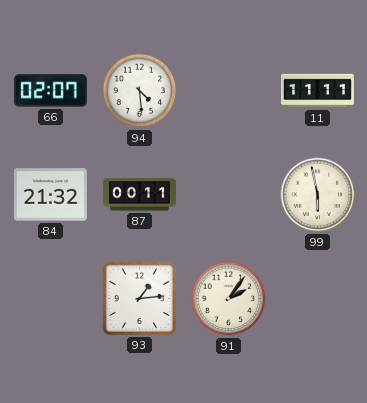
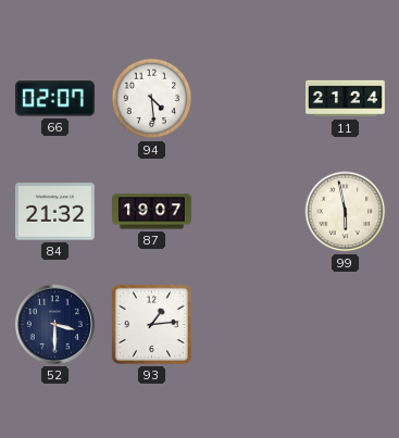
11: 11:11 -> 21:24
87: 00:11 -> 19:07
52: none -> 3:30
91: 2:06 -> none
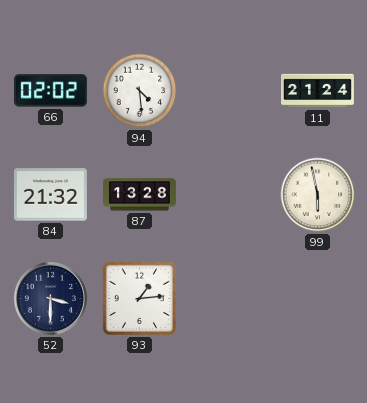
66: 02:07 -> 02:02
87: 19:07 -> 13:28
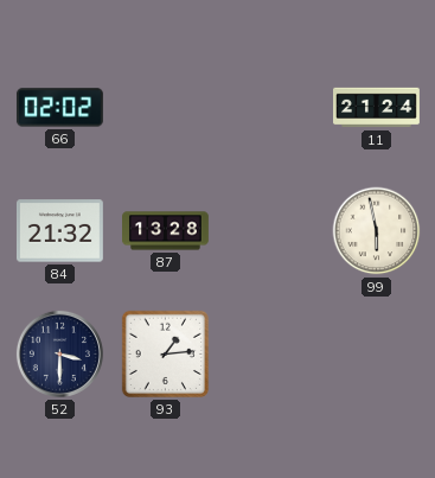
94: 4:29 -> none
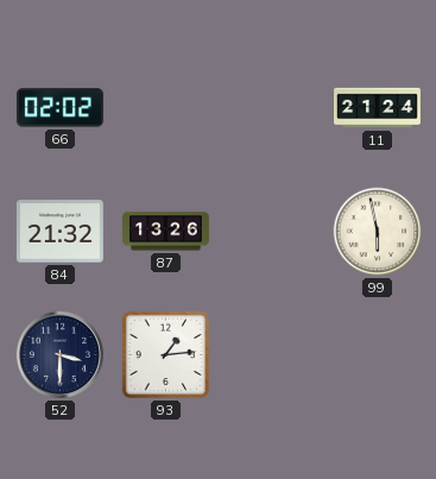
87: 13:28 -> 13:26
